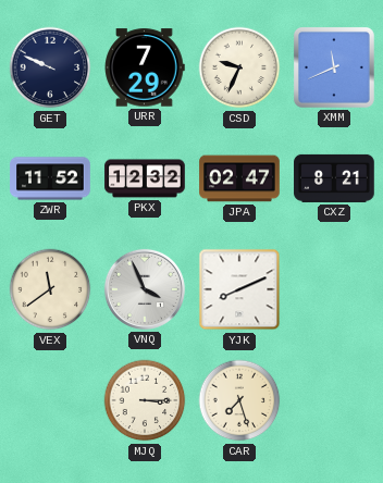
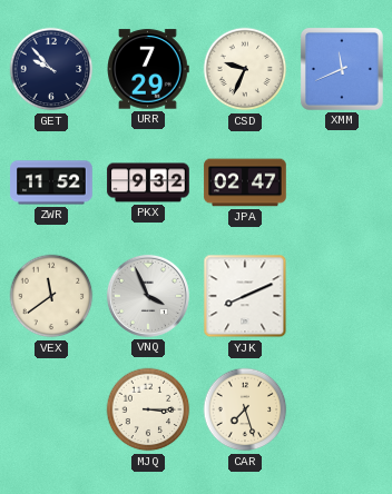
GET: 9:49 -> 9:53
PKX: 12:32 -> 9:32
CXZ: 8:21 -> none
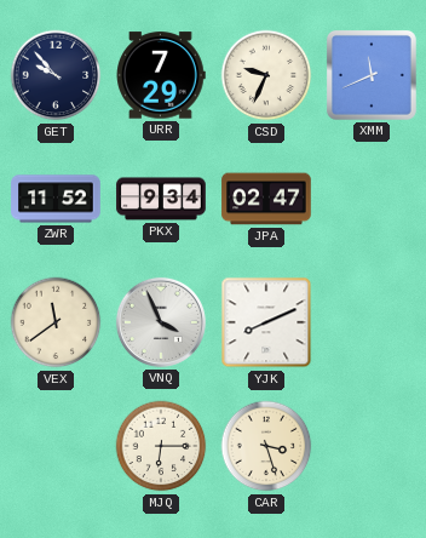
PKX: 9:32 -> 9:34
MJQ: 3:15 -> 6:15
CAR: 7:27 -> 3:27
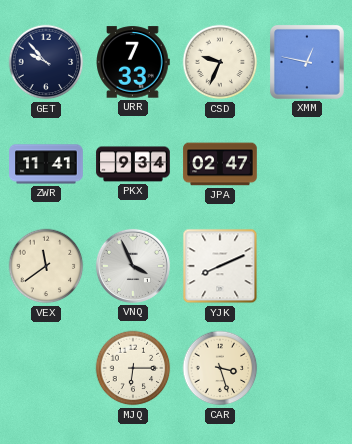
URR: 7:29 -> 7:33
XMM: 11:41 -> 12:47
ZWR: 11:52 -> 11:41
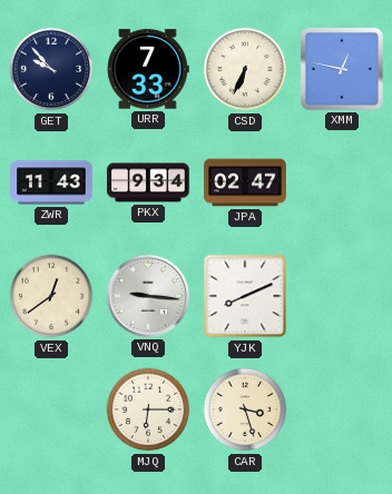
CSD: 9:34 -> 6:34
ZWR: 11:41 -> 11:43
VEX: 11:39 -> 12:39
VNQ: 3:56 -> 9:16
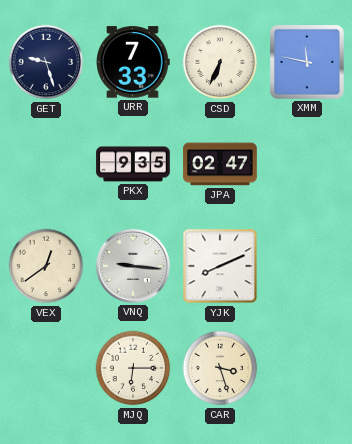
GET: 9:53 -> 9:27
XMM: 12:47 -> 11:47
ZWR: 11:43 -> none
PKX: 9:34 -> 9:35
